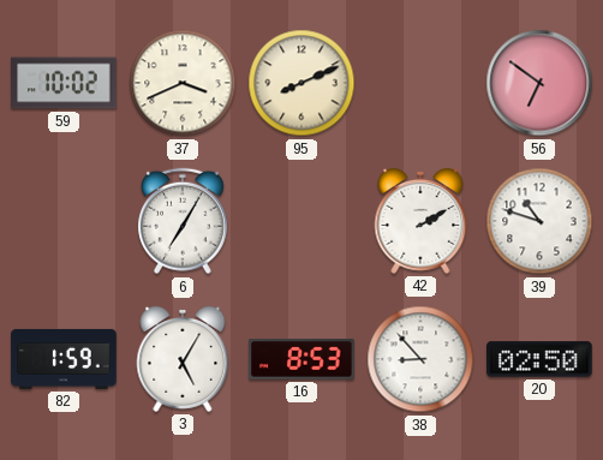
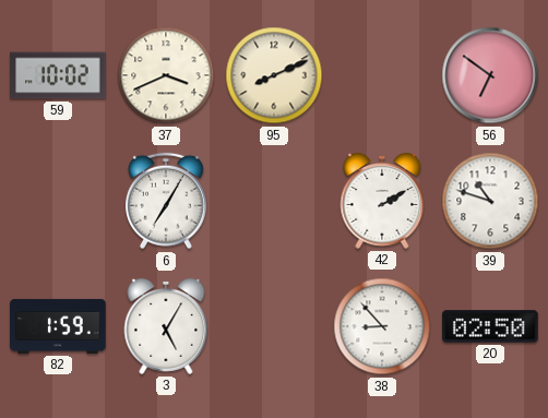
16: 8:53 -> none
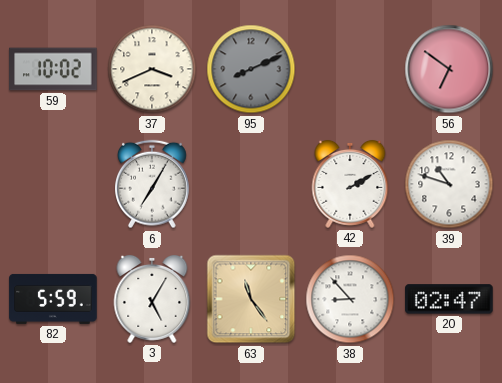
95 dial: cream -> grey
82: 1:59 -> 5:59
63: none -> 11:24
20: 02:50 -> 02:47
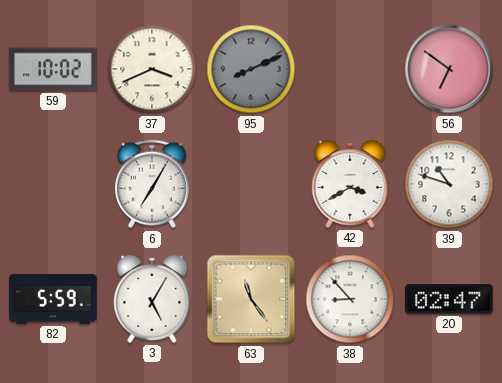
42: 2:10 -> 3:40
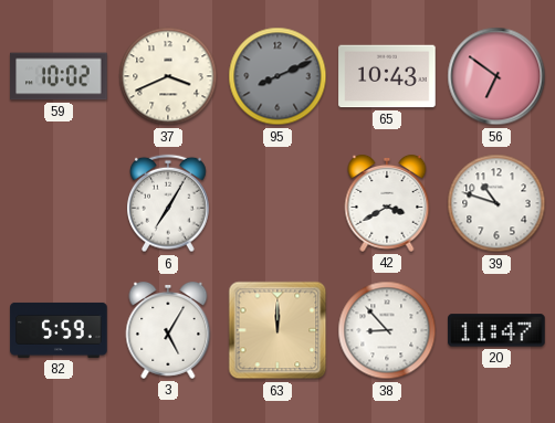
65: none -> 10:43
63: 11:24 -> 12:00
20: 02:47 -> 11:47
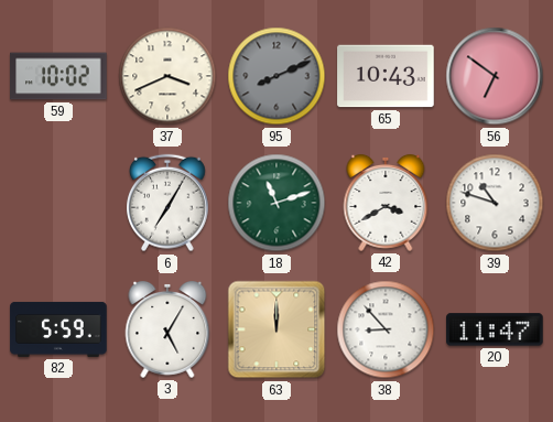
18: none -> 11:12
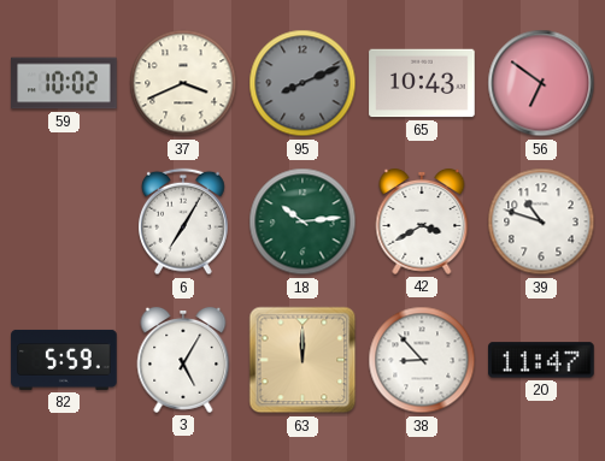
18: 11:12 -> 10:14
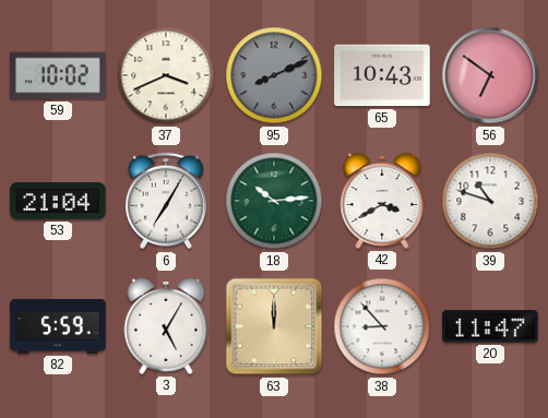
53: none -> 21:04
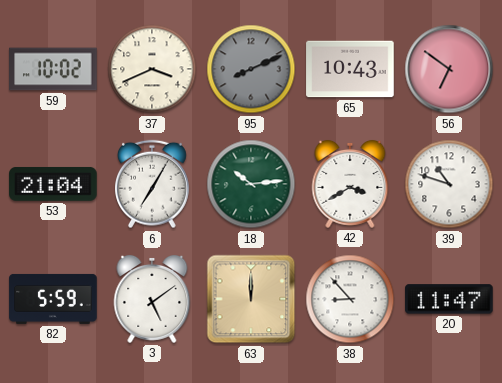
3: 5:05 -> 5:09
